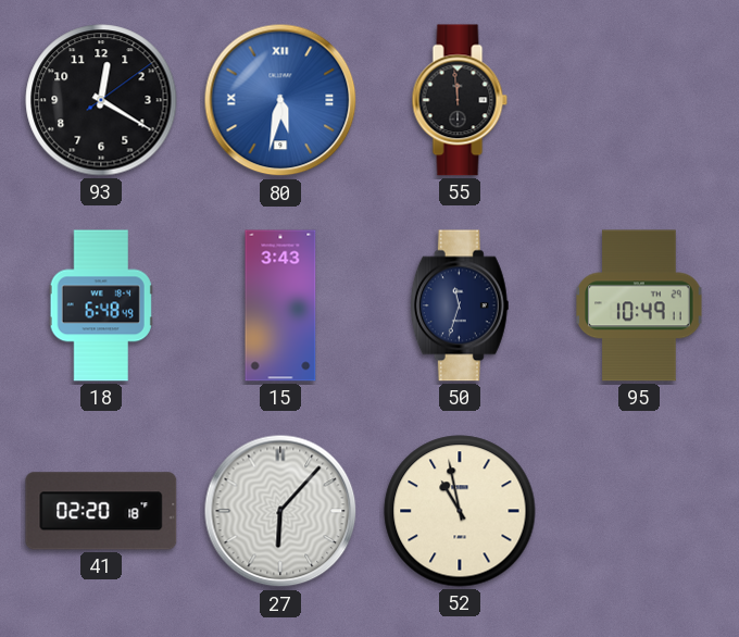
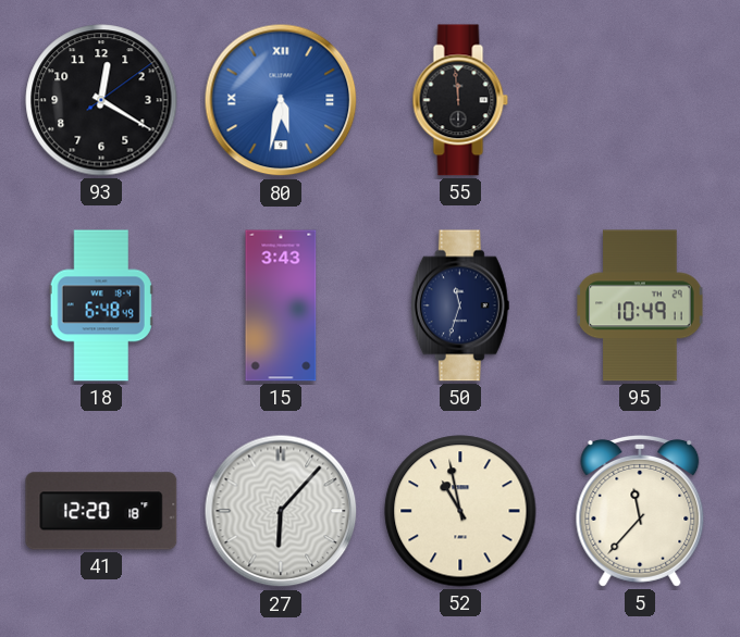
41: 02:20 -> 12:20
5: none -> 11:37
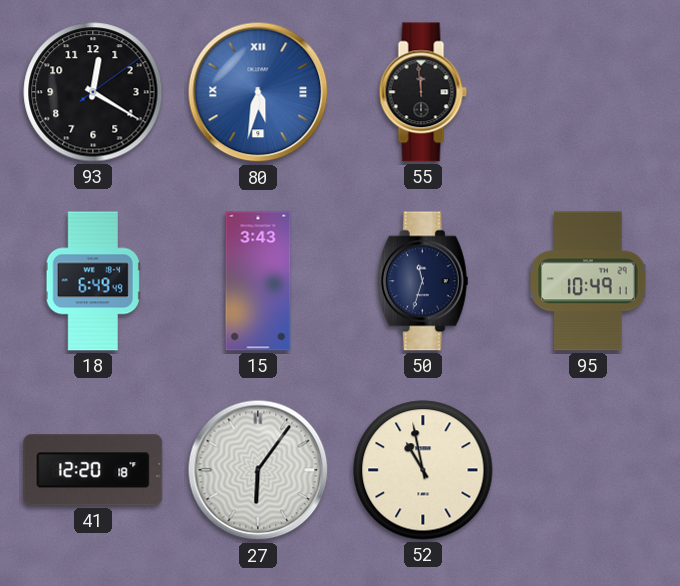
18: 6:48 -> 6:49
27: 6:07 -> 6:06
5: 11:37 -> none
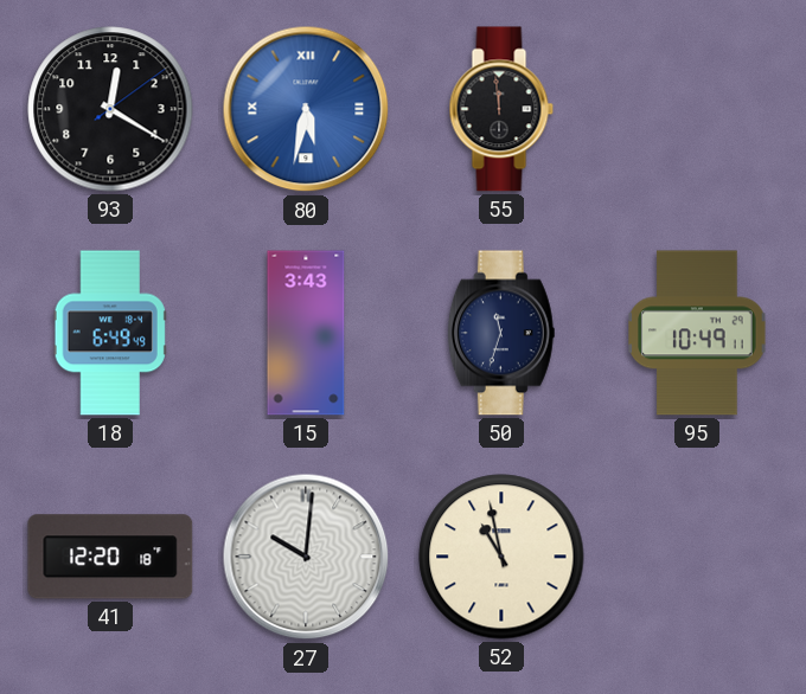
27: 6:06 -> 10:01
